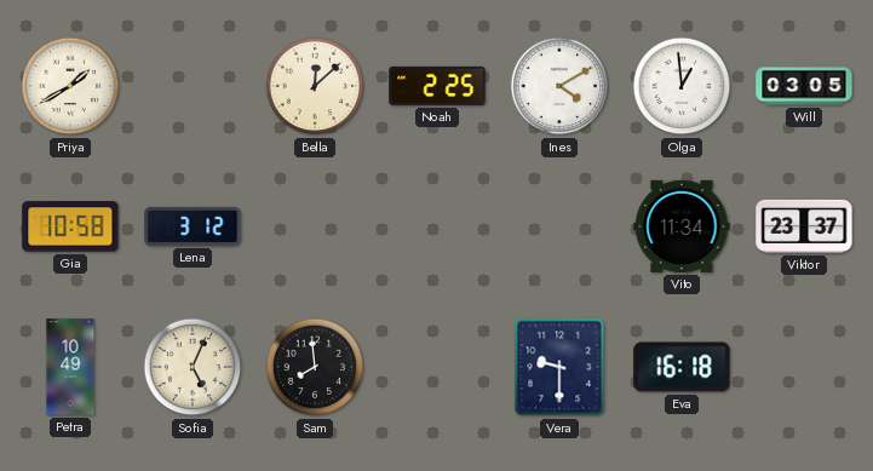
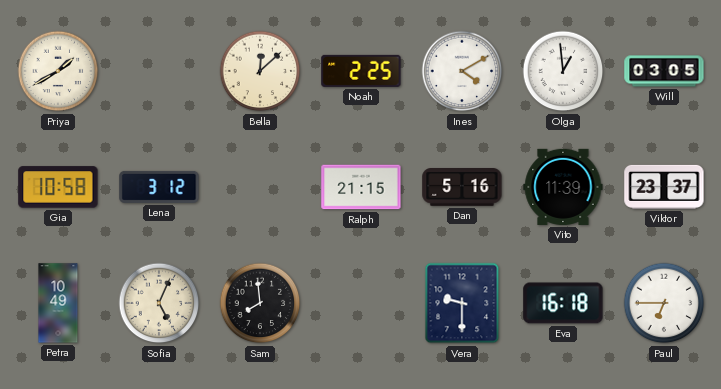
Ralph: none -> 21:15
Dan: none -> 5:16
Vito: 11:34 -> 11:39
Paul: none -> 6:45
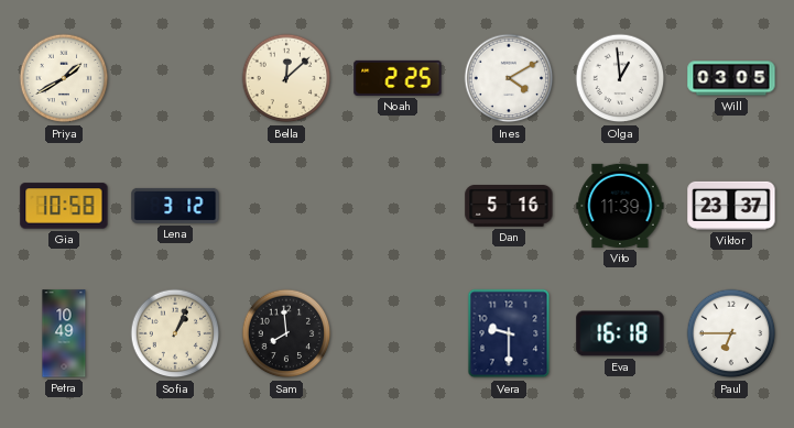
Ralph: 21:15 -> none
Sofia: 5:04 -> 1:04
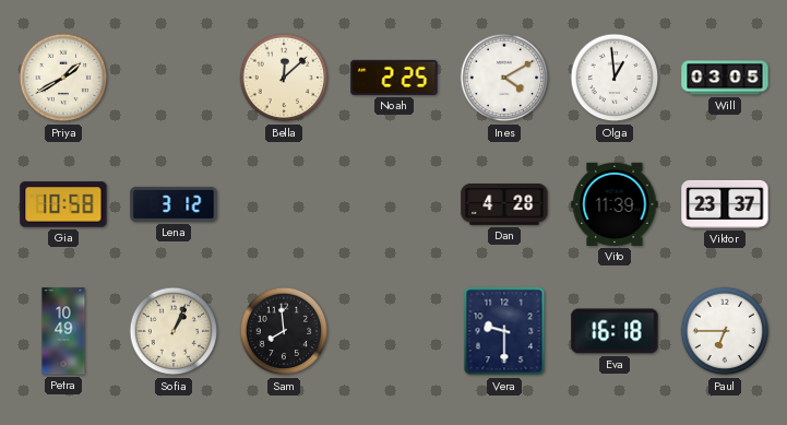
Dan: 5:16 -> 4:28
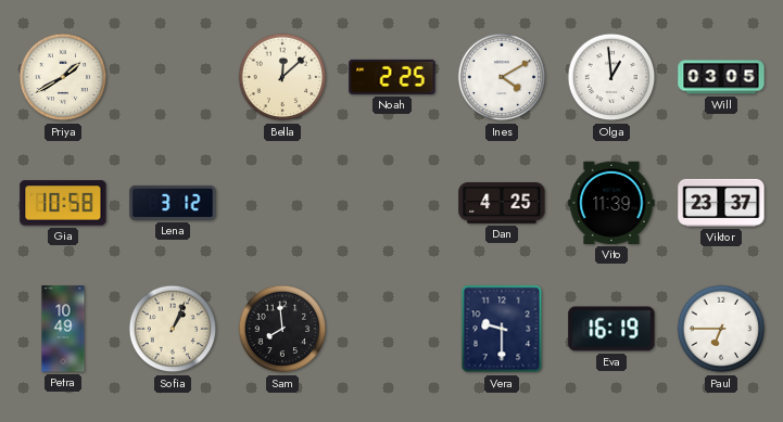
Dan: 4:28 -> 4:25
Eva: 16:18 -> 16:19
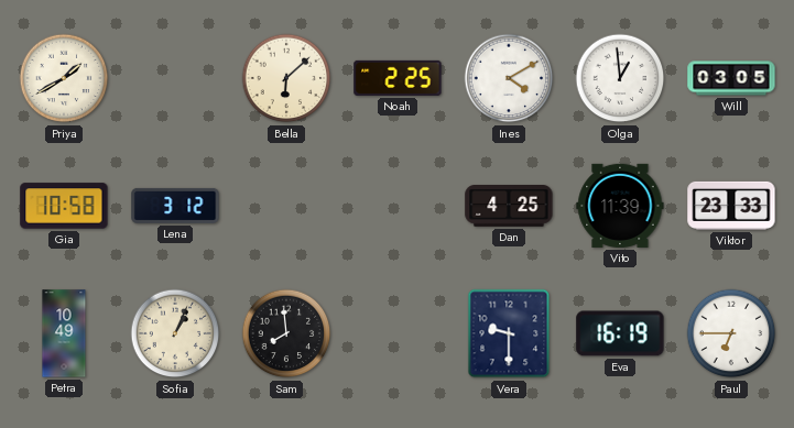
Bella: 12:08 -> 6:08
Viktor: 23:37 -> 23:33
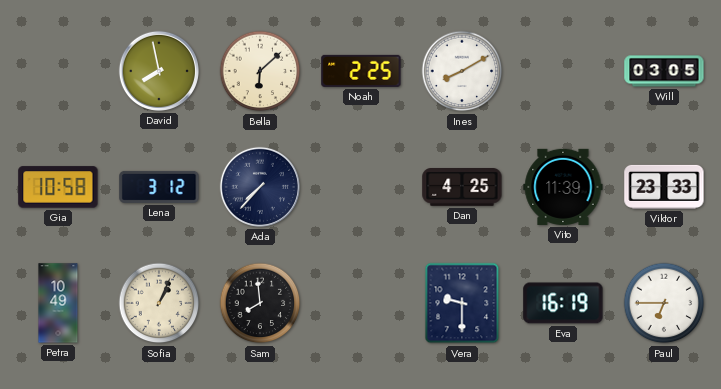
Priya: 1:40 -> none
David: none -> 7:58
Ines: 4:10 -> 8:10
Olga: 12:59 -> none
Ada: none -> 7:37
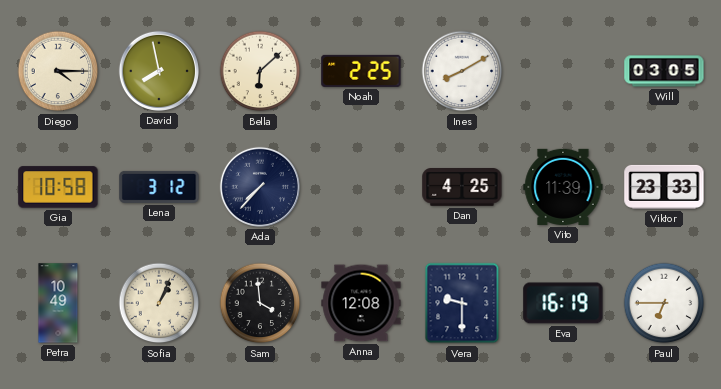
Diego: none -> 4:15
Sam: 7:59 -> 3:59
Anna: none -> 12:08
